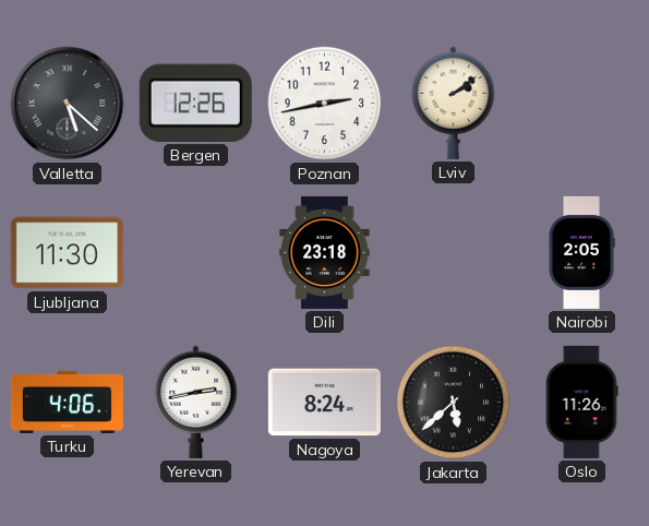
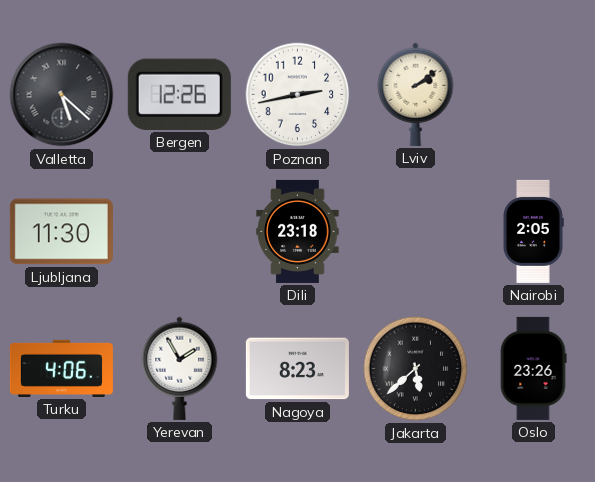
Yerevan: 2:43 -> 1:55
Nagoya: 8:24 -> 8:23
Oslo: 11:26 -> 23:26
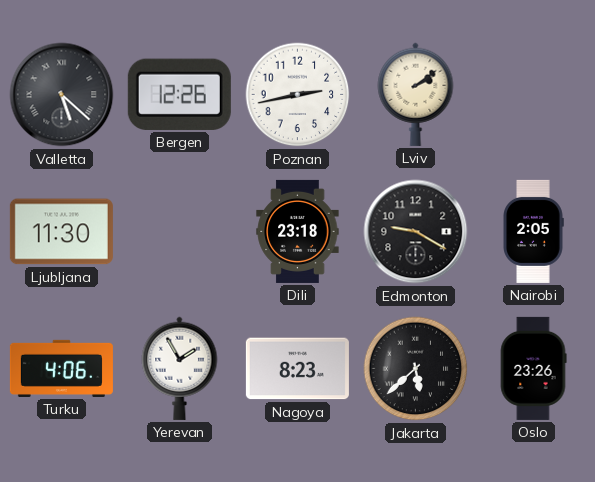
Edmonton: none -> 9:20
